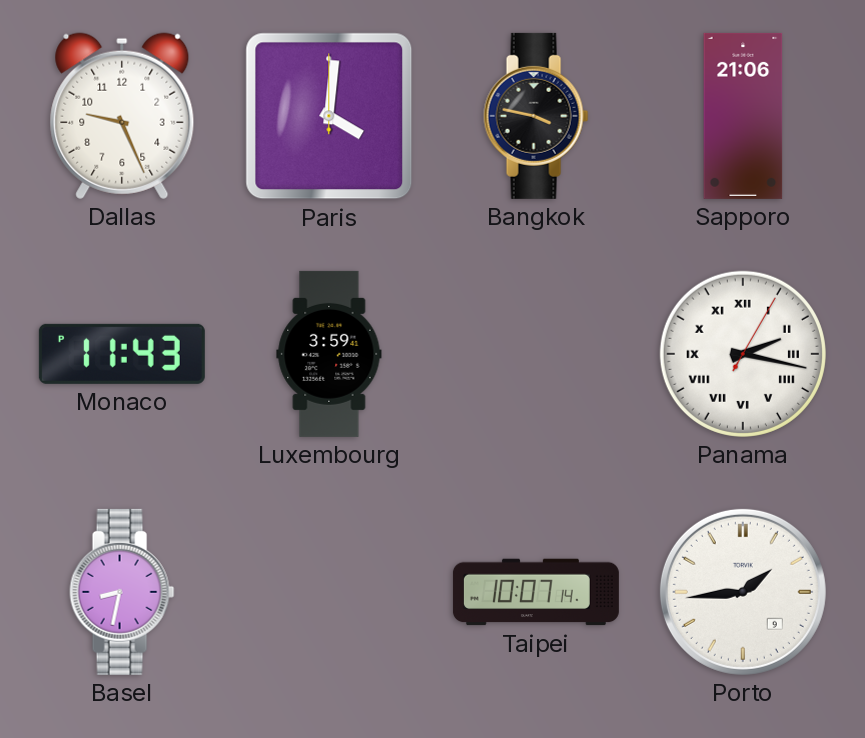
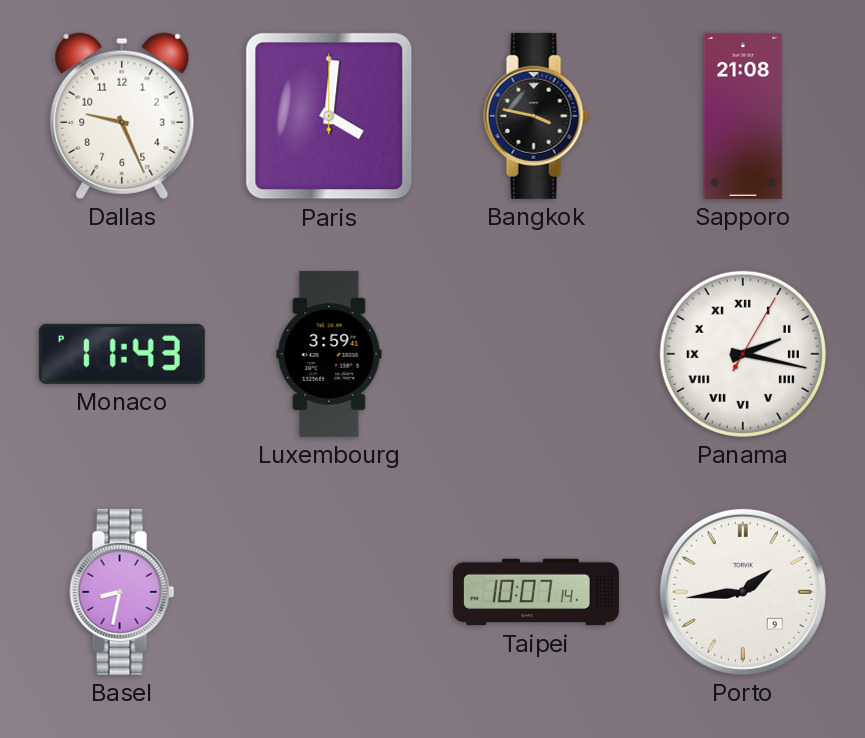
Sapporo: 21:06 -> 21:08
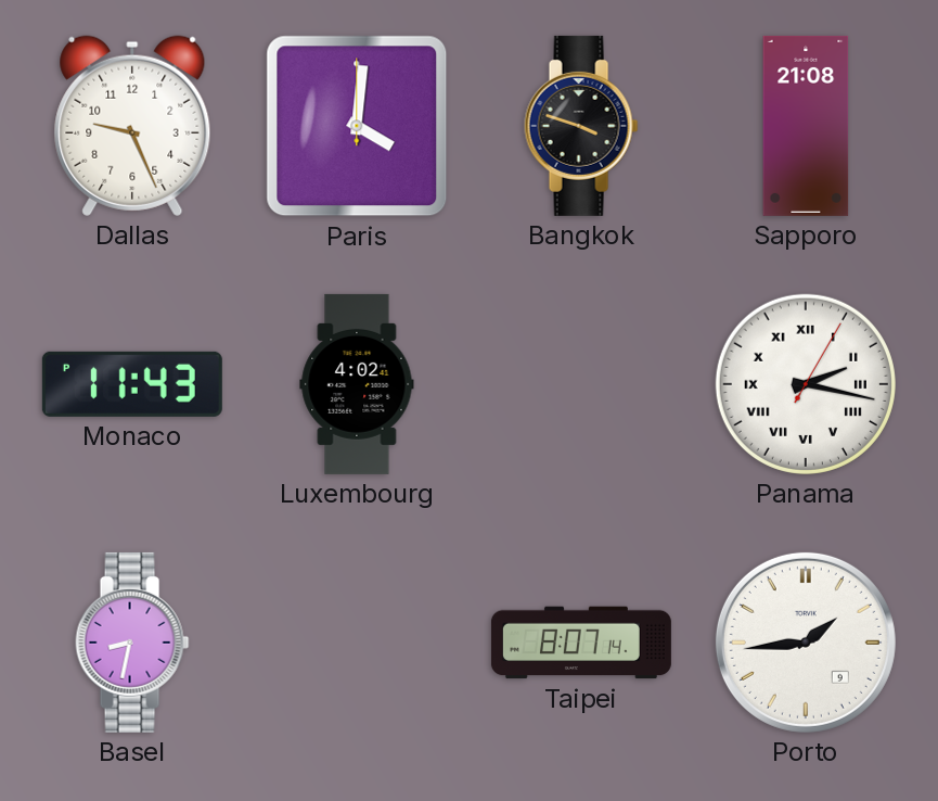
Bangkok: 3:47 -> 3:48
Luxembourg: 3:59 -> 4:02
Taipei: 10:07 -> 8:07
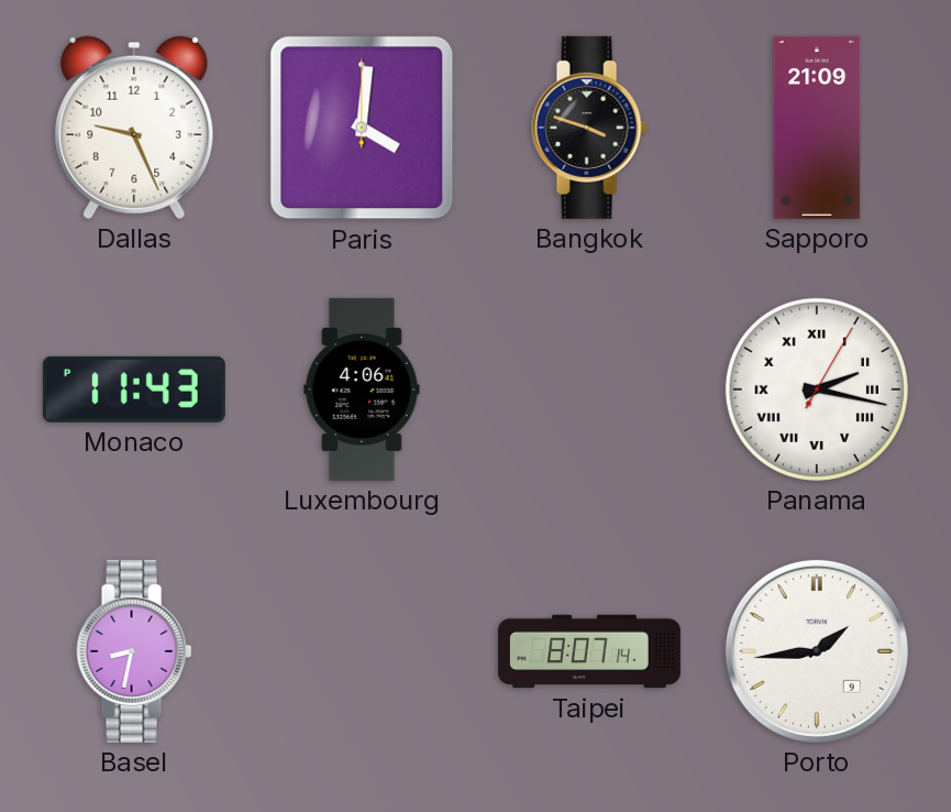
Sapporo: 21:08 -> 21:09
Luxembourg: 4:02 -> 4:06
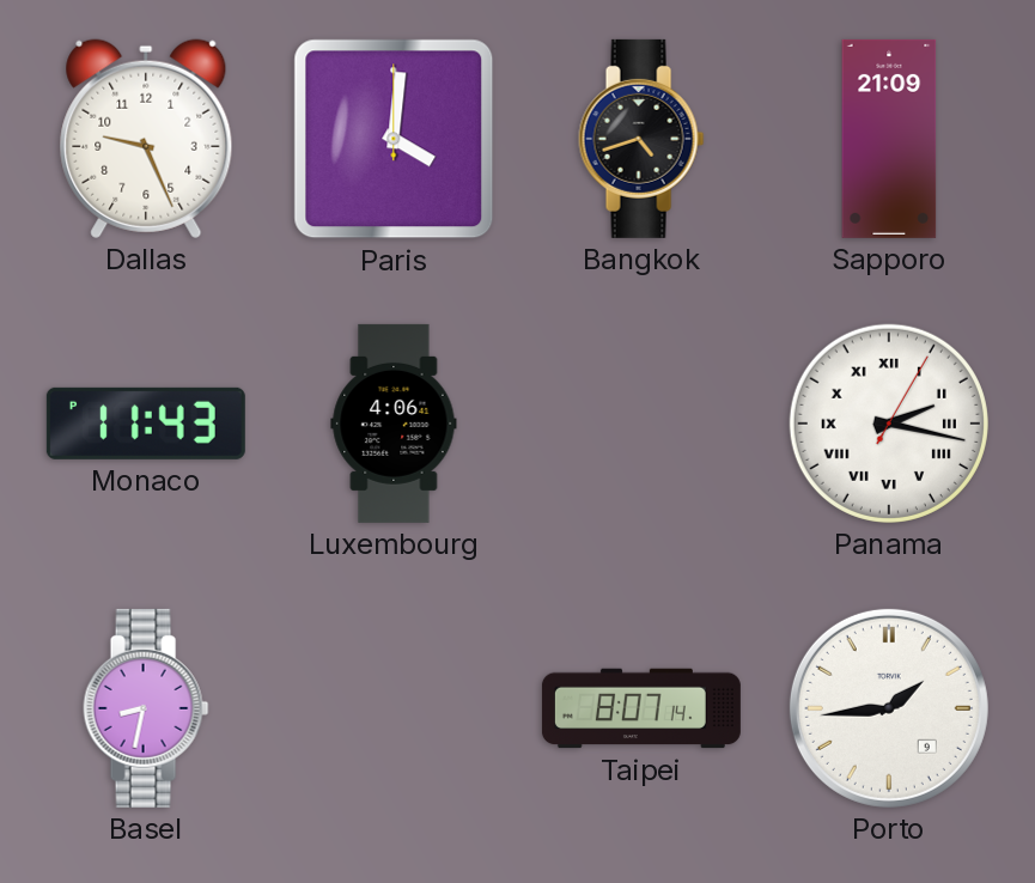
Bangkok: 3:48 -> 4:42
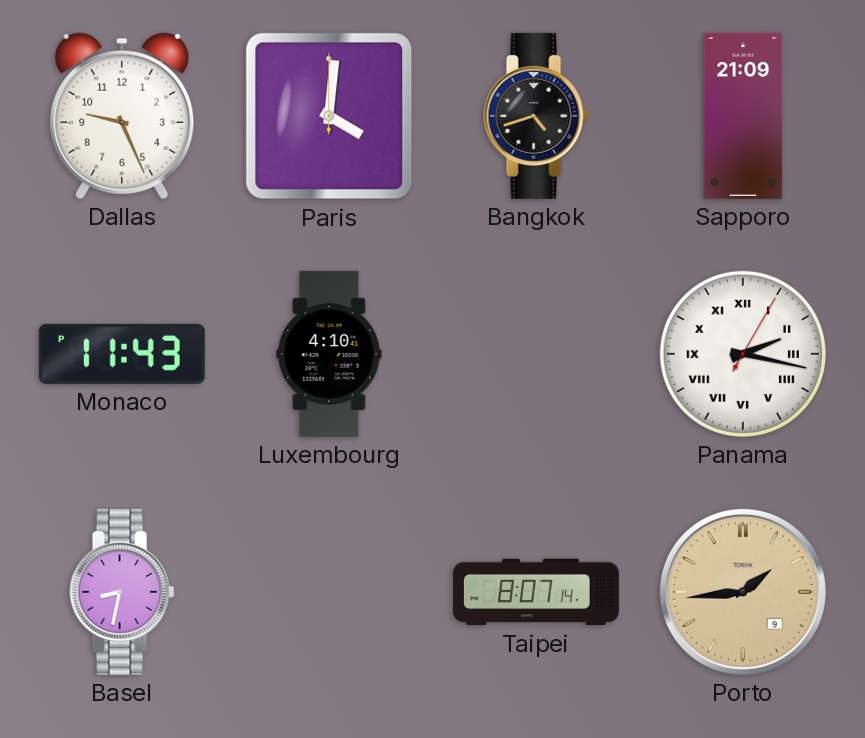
Luxembourg: 4:06 -> 4:10
Porto dial: white -> champagne
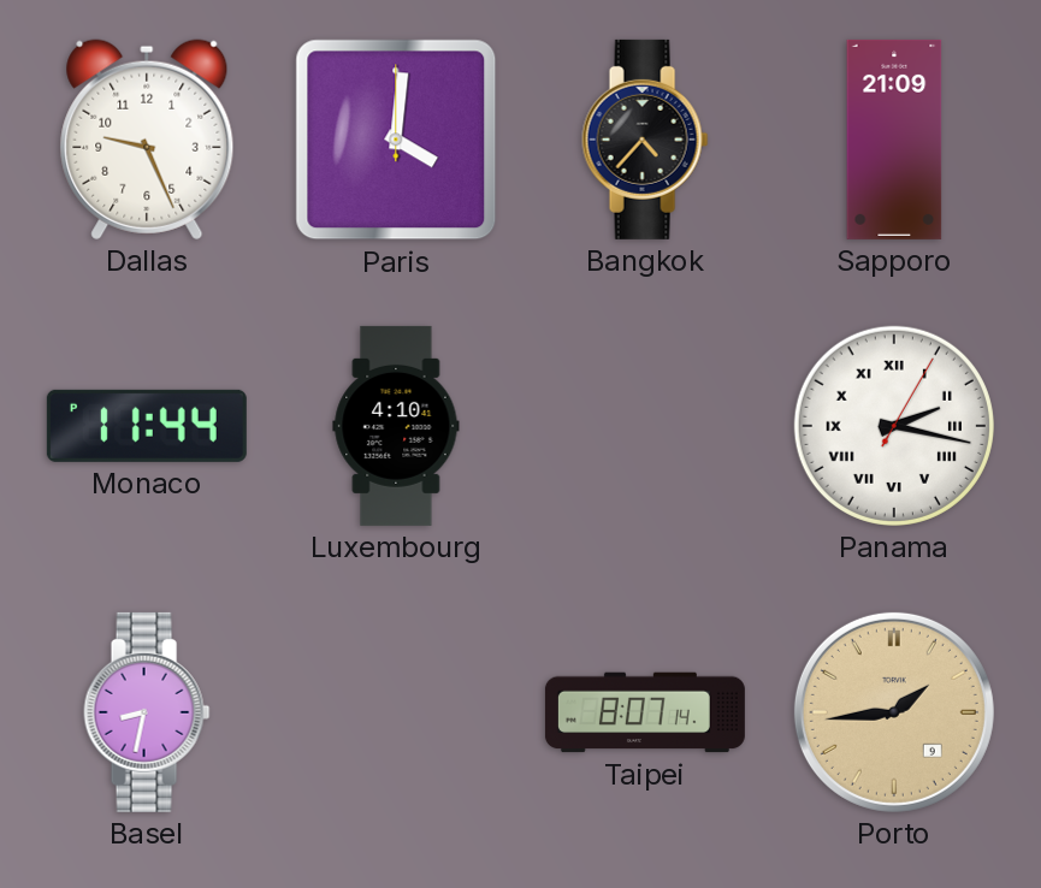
Bangkok: 4:42 -> 4:37
Monaco: 11:43 -> 11:44
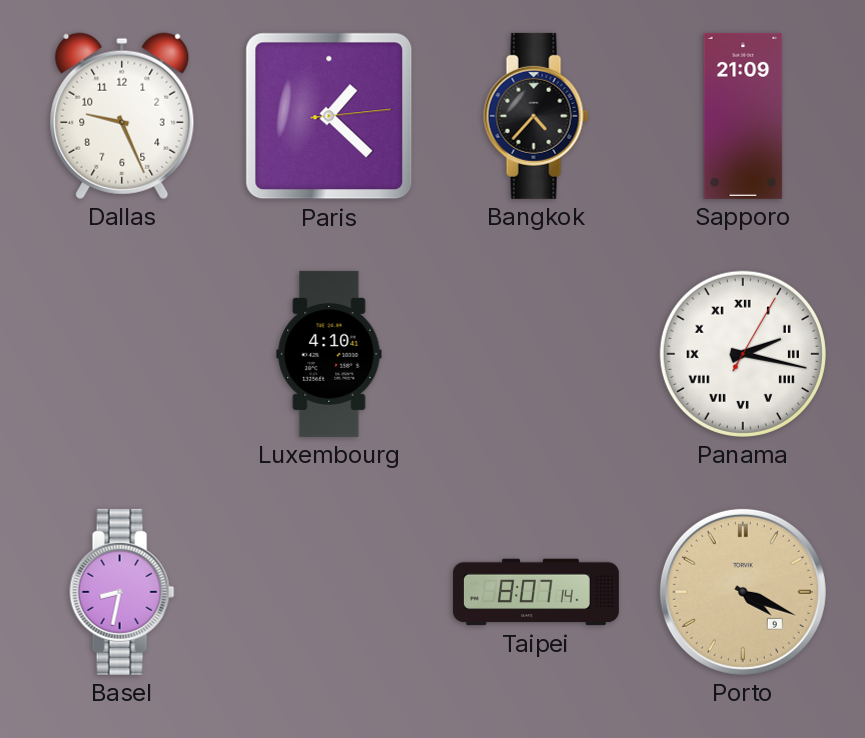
Paris: 4:01 -> 1:22
Monaco: 11:44 -> none
Porto: 1:44 -> 4:19
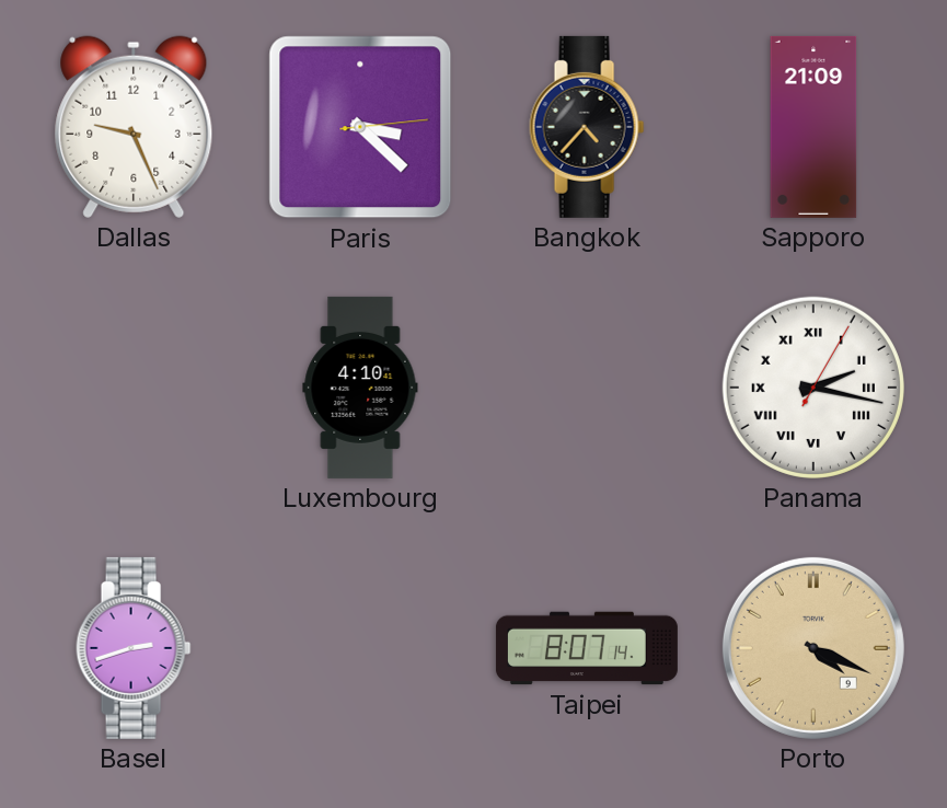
Paris: 1:22 -> 3:22
Basel: 8:32 -> 2:42
